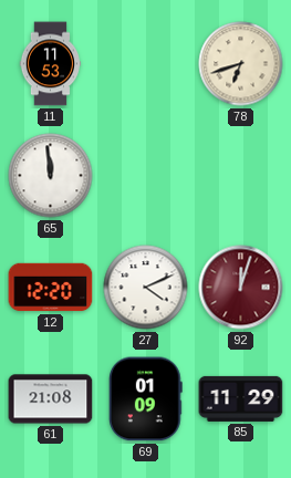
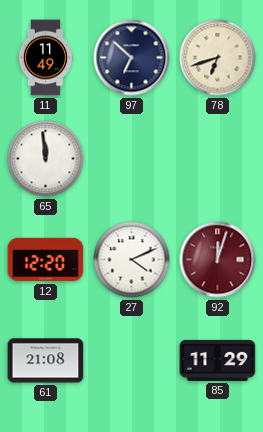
11: 11:53 -> 11:49
97: none -> 6:52
69: 01:09 -> none
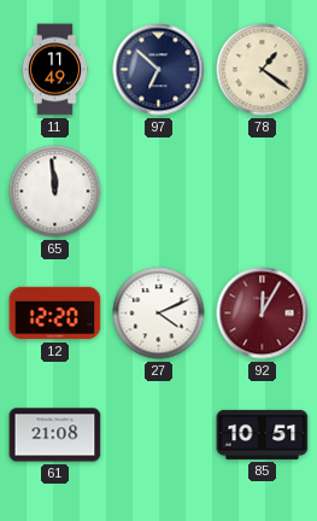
78: 6:42 -> 1:21
92: 12:03 -> 12:05
85: 11:29 -> 10:51
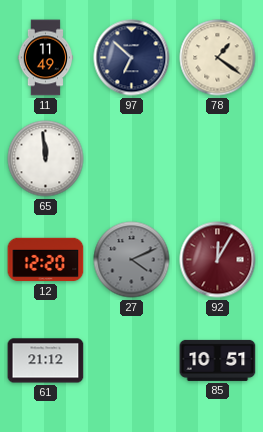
27 dial: white -> grey
61: 21:08 -> 21:12
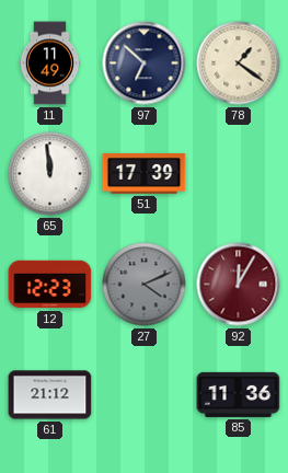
51: none -> 17:39
12: 12:20 -> 12:23
85: 10:51 -> 11:36
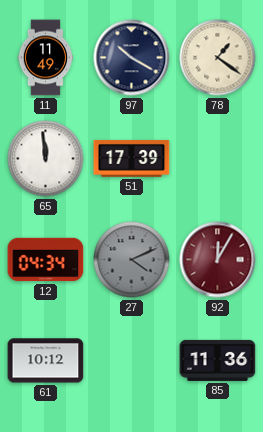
97: 6:52 -> 10:20
12: 12:23 -> 04:34
61: 21:12 -> 10:12
